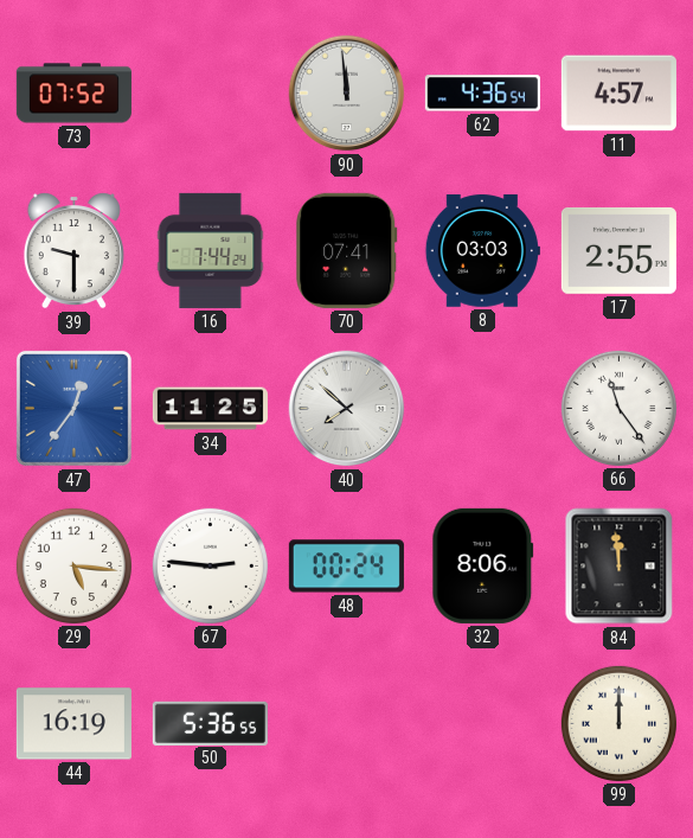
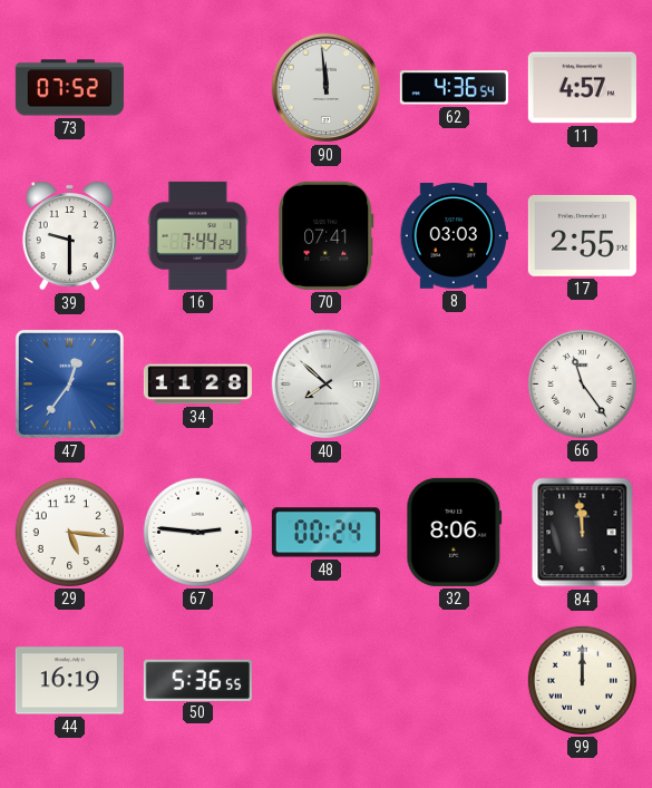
34: 11:25 -> 11:28
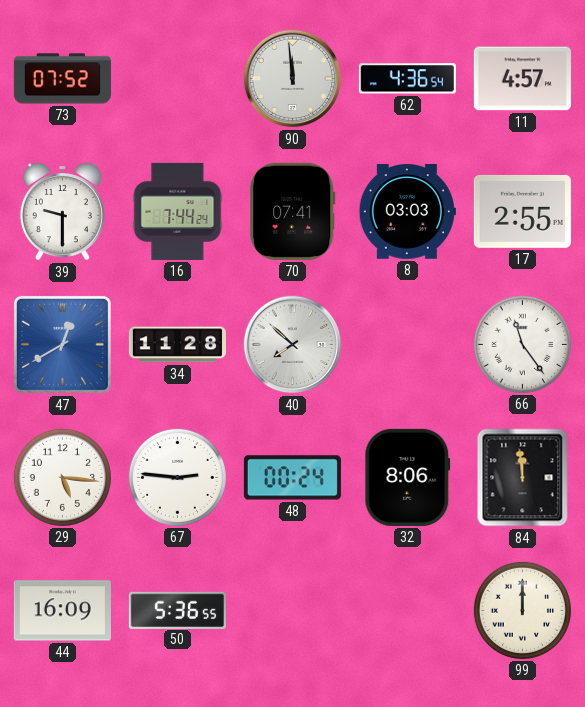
47: 12:36 -> 12:40
44: 16:19 -> 16:09
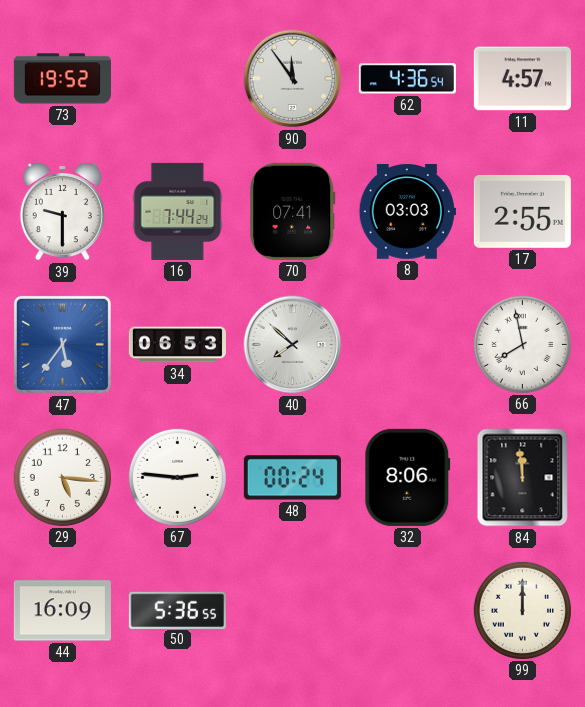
73: 07:52 -> 19:52
90: 11:59 -> 11:54
47: 12:40 -> 5:36
34: 11:28 -> 06:53
66: 11:24 -> 7:58
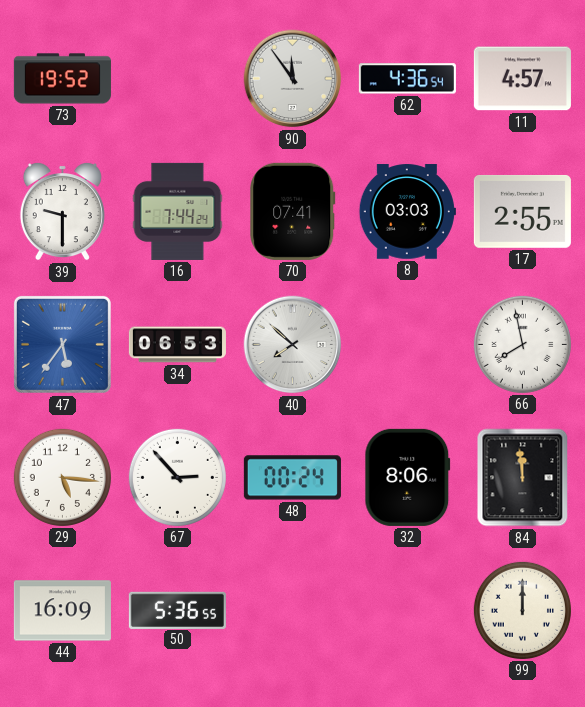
67: 2:46 -> 2:53
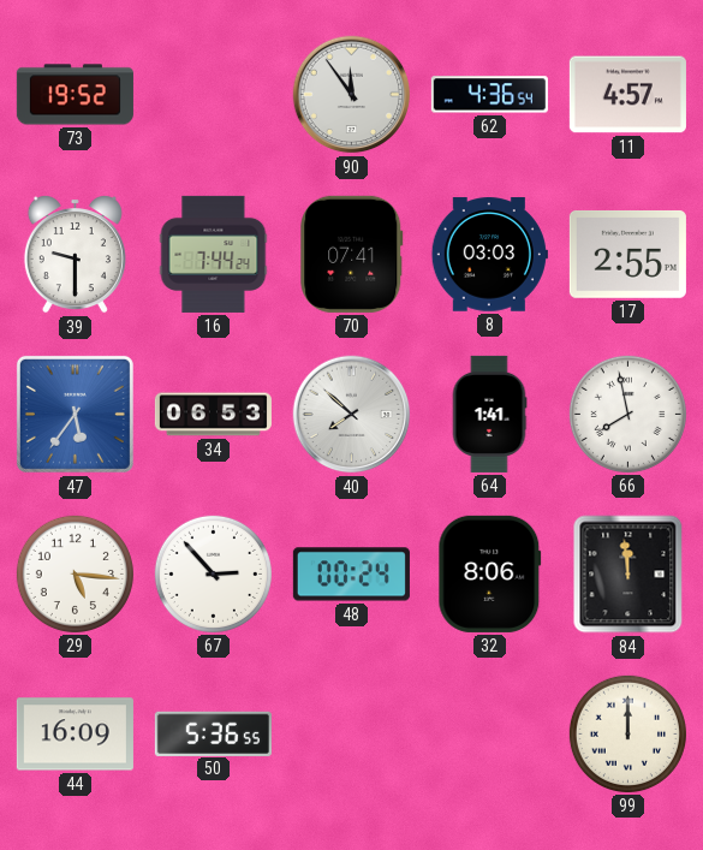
64: none -> 1:41
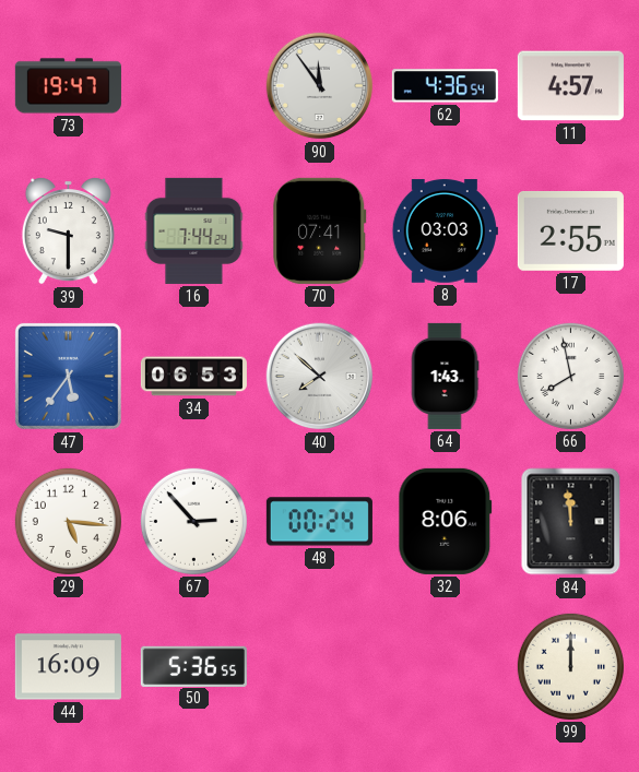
73: 19:52 -> 19:47
64: 1:41 -> 1:43
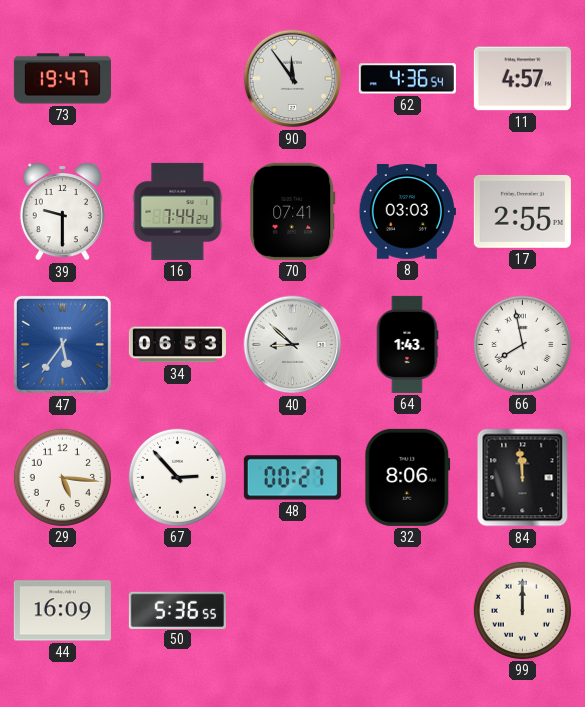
40: 7:52 -> 8:52
48: 00:24 -> 00:27
